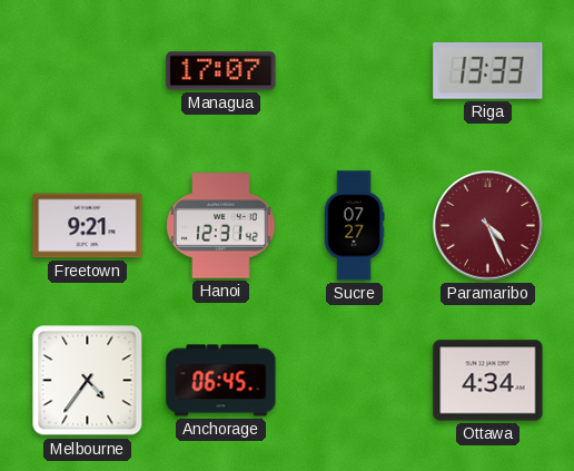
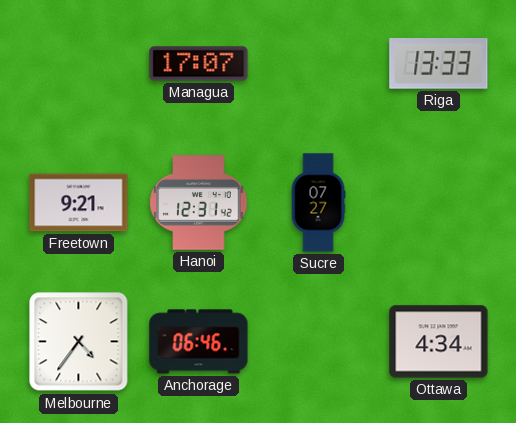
Paramaribo: 4:26 -> none
Anchorage: 06:45 -> 06:46
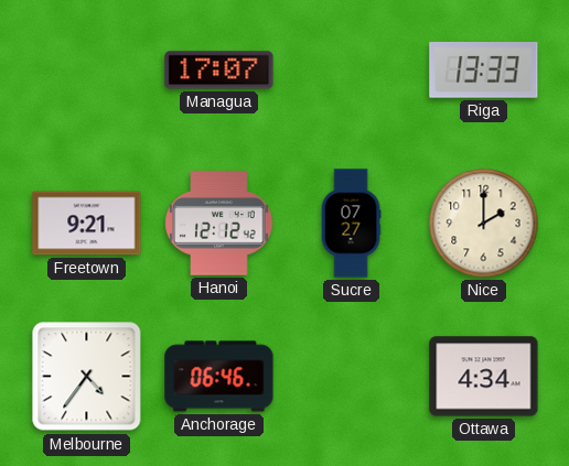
Hanoi: 12:31 -> 12:12
Nice: none -> 2:00
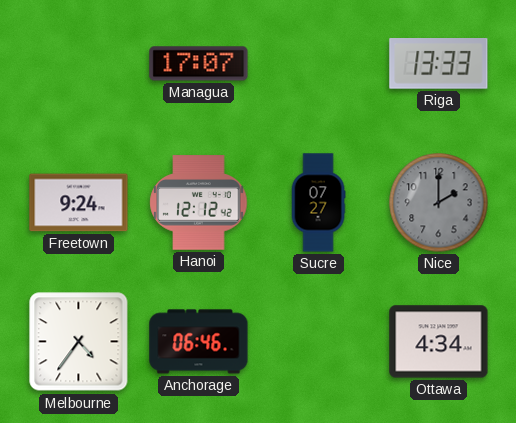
Freetown: 9:21 -> 9:24
Nice dial: cream -> grey
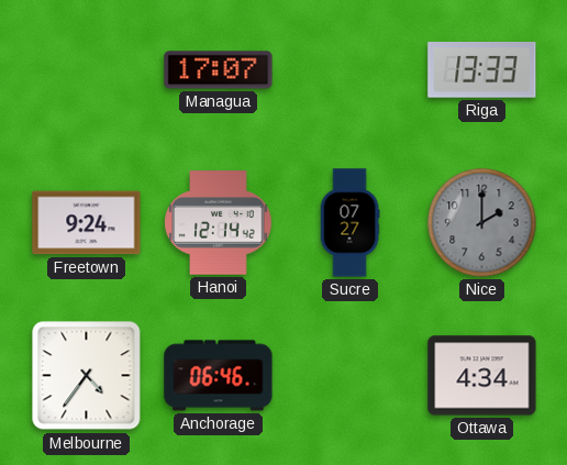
Hanoi: 12:12 -> 12:14
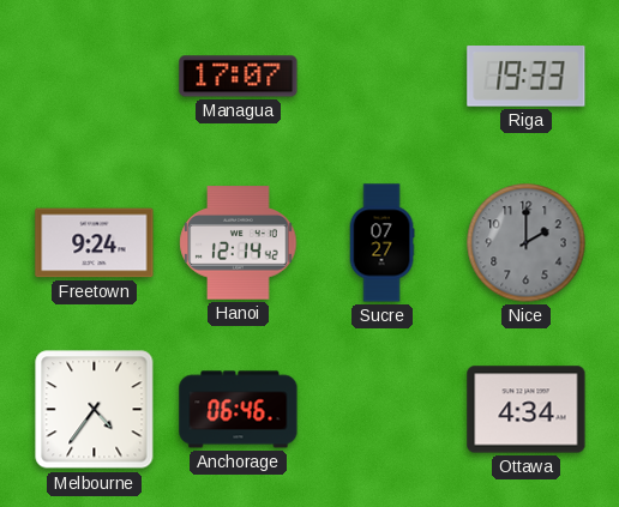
Riga: 13:33 -> 19:33
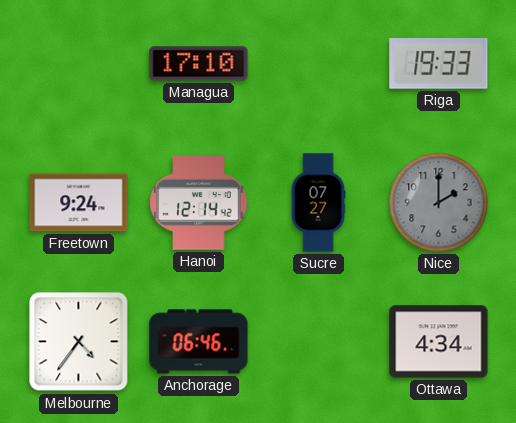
Managua: 17:07 -> 17:10
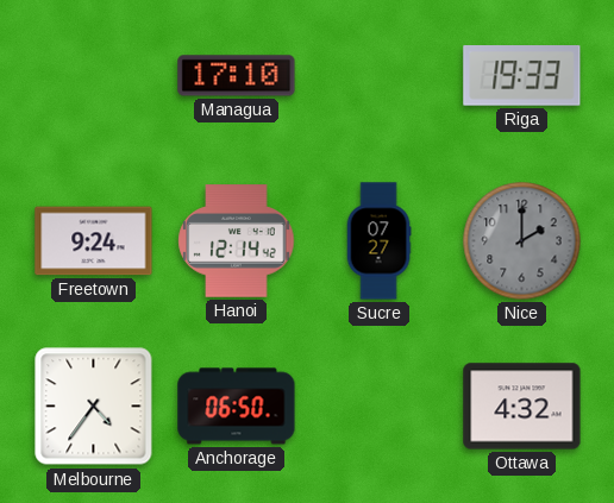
Anchorage: 06:46 -> 06:50
Ottawa: 4:34 -> 4:32
